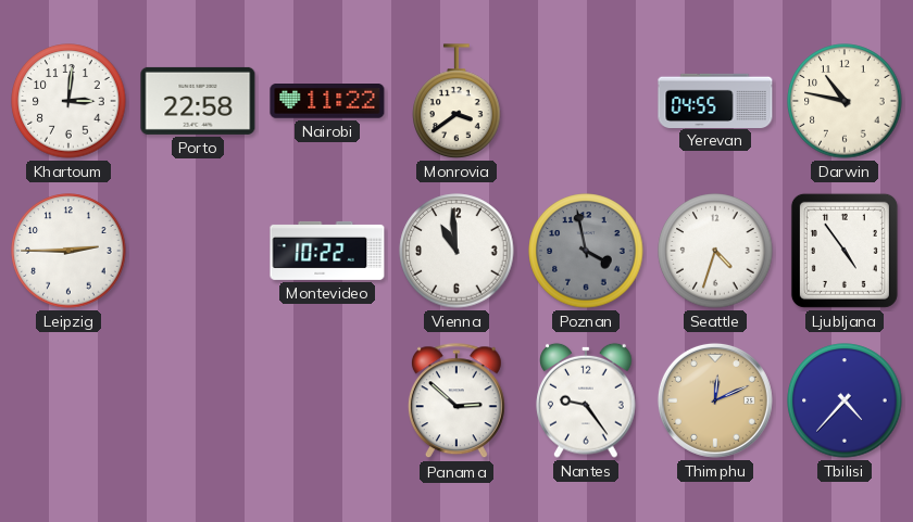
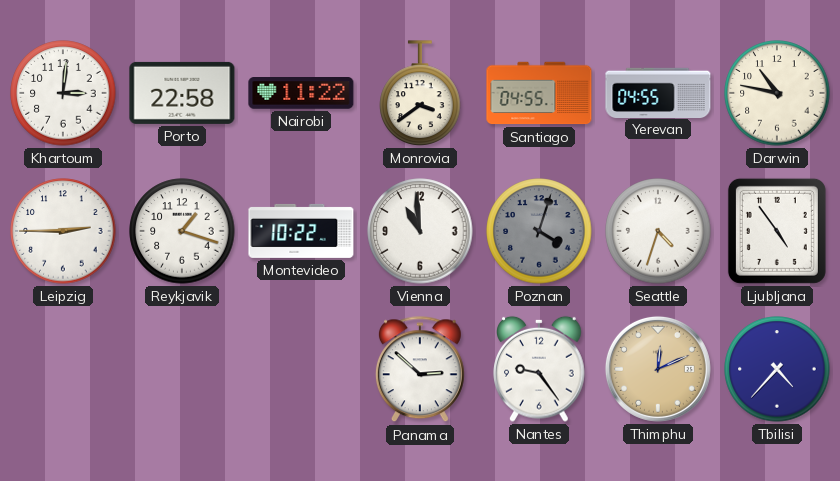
Santiago: none -> 04:55
Reykjavik: none -> 1:18
Poznan: 3:58 -> 4:03
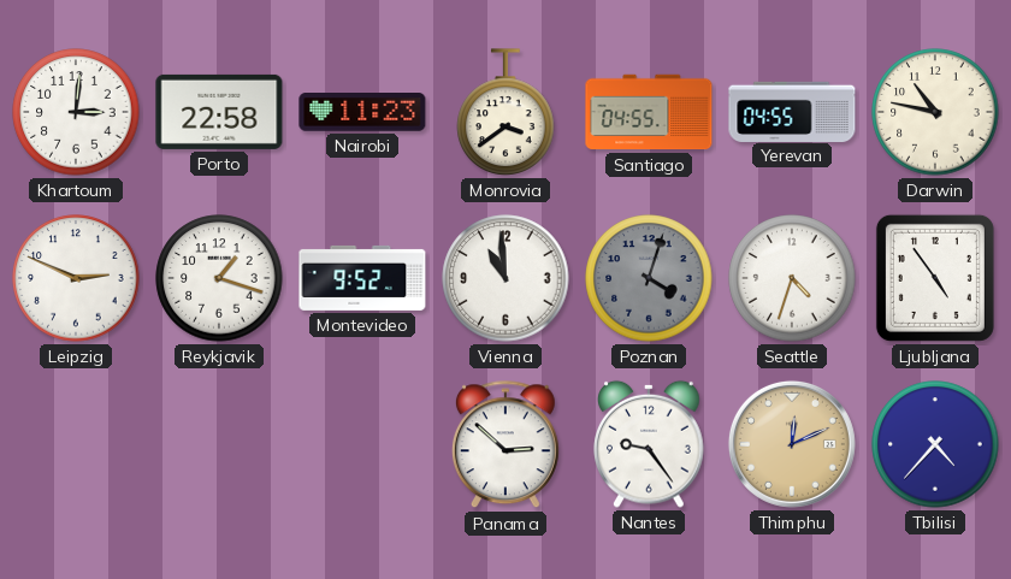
Nairobi: 11:22 -> 11:23
Leipzig: 2:45 -> 2:49
Montevideo: 10:22 -> 9:52
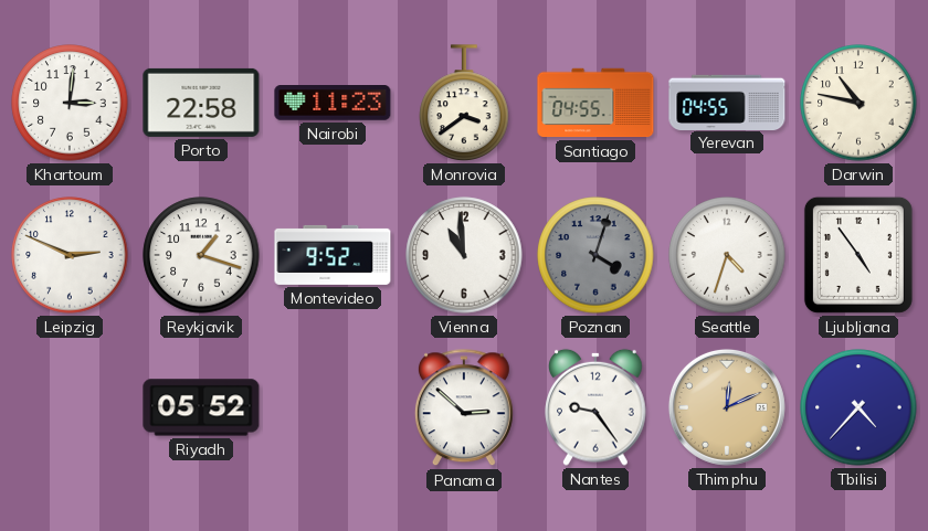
Riyadh: none -> 05:52
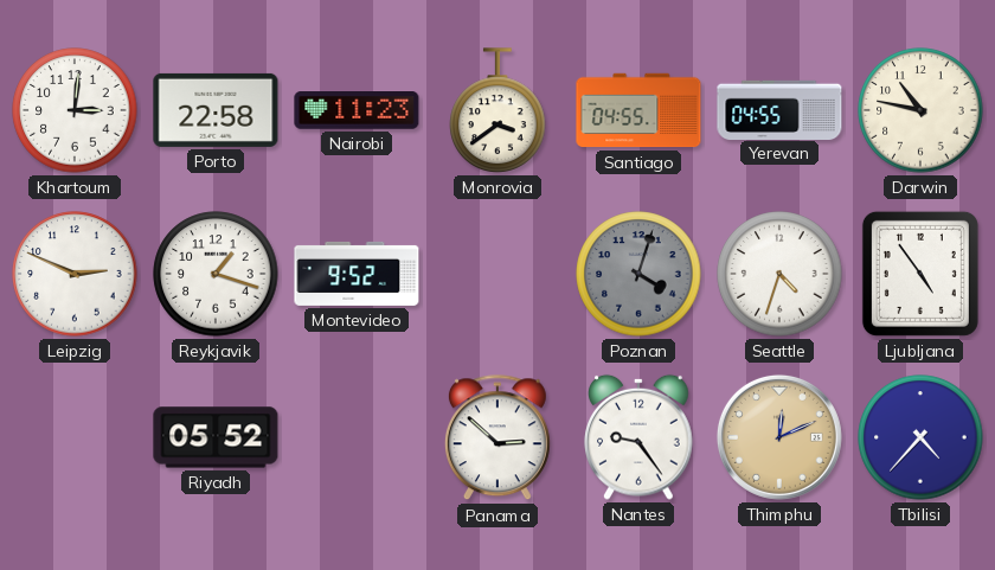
Vienna: 10:59 -> none
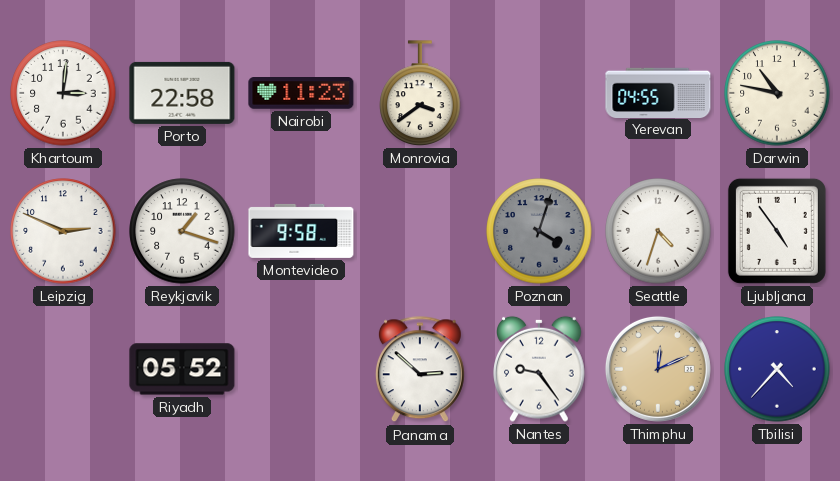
Santiago: 04:55 -> none
Montevideo: 9:52 -> 9:58
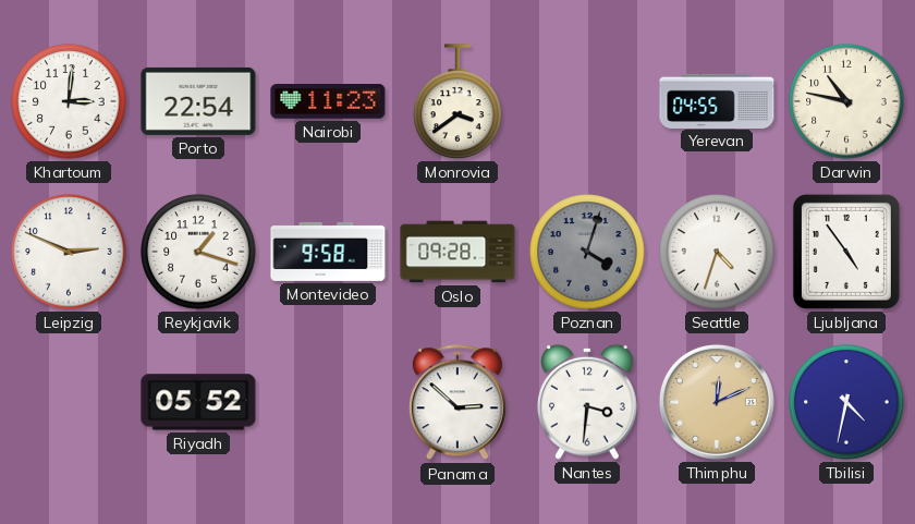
Porto: 22:58 -> 22:54
Oslo: none -> 09:28
Nantes: 9:24 -> 3:31
Tbilisi: 4:37 -> 4:32
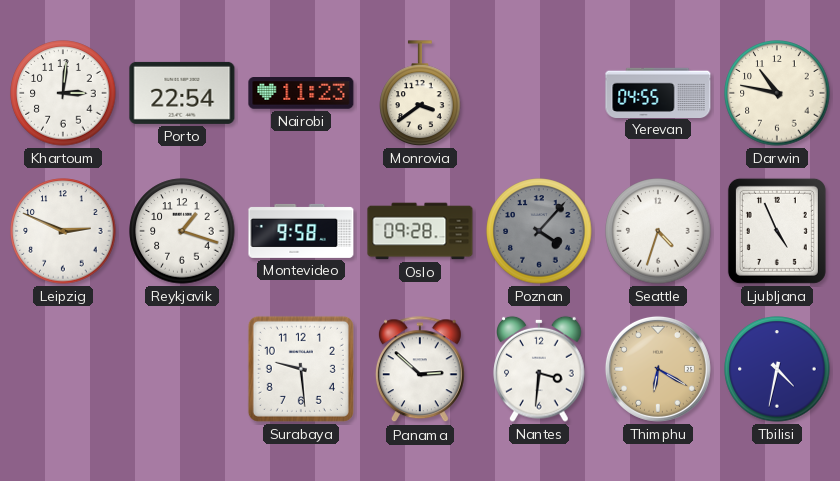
Poznan: 4:03 -> 4:07
Ljubljana: 4:54 -> 4:56
Riyadh: 05:52 -> none
Surabaya: none -> 9:29
Thimphu: 12:11 -> 6:20
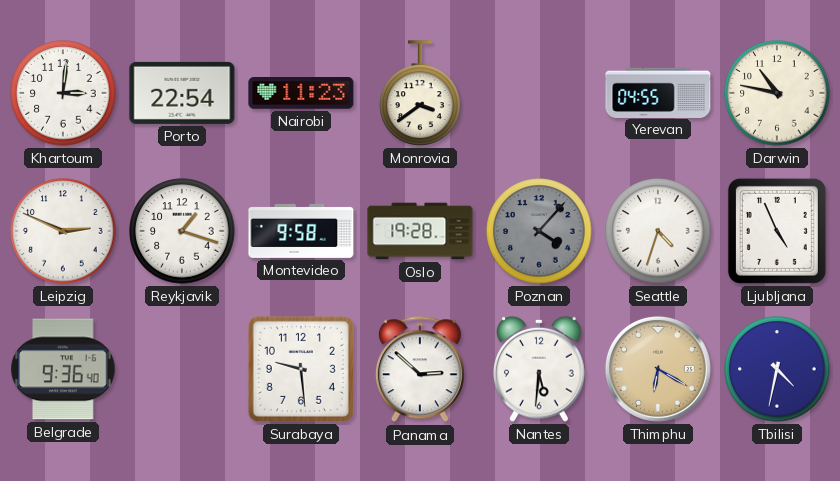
Oslo: 09:28 -> 19:28
Belgrade: none -> 9:36
Nantes: 3:31 -> 5:31
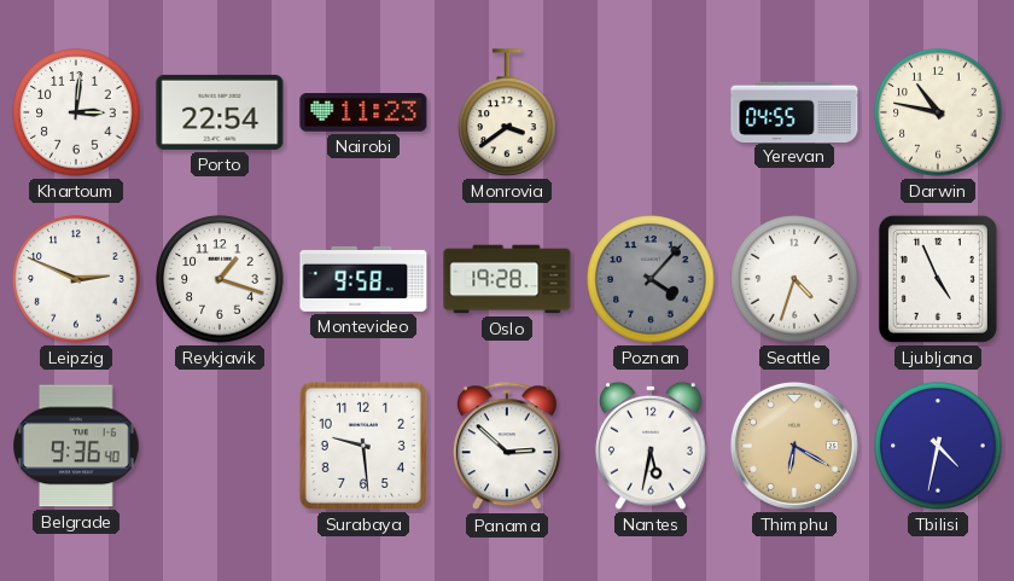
Nantes: 5:31 -> 5:32
